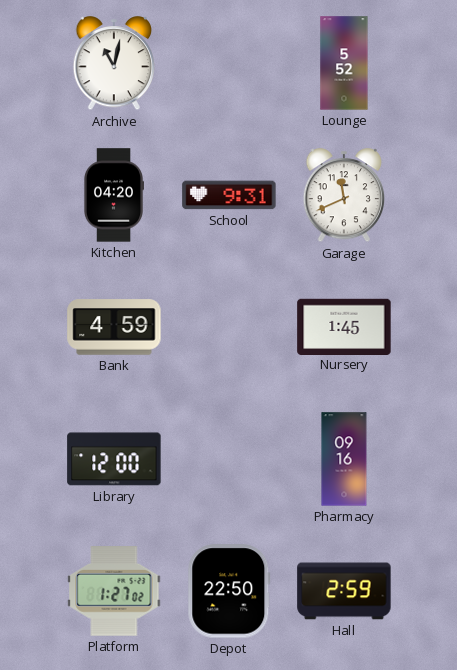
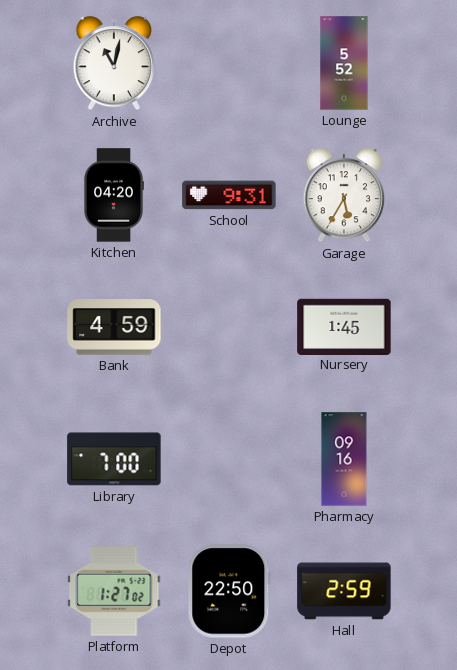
Garage: 11:41 -> 5:35
Library: 12:00 -> 7:00
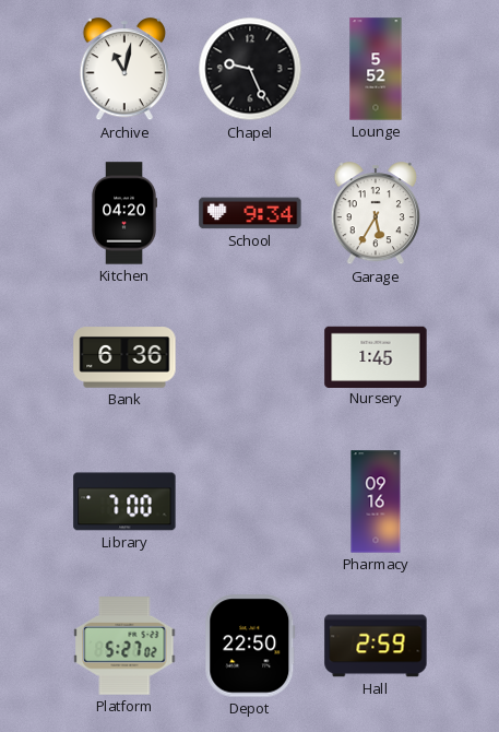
Chapel: none -> 9:26
School: 9:31 -> 9:34
Bank: 4:59 -> 6:36
Platform: 1:27 -> 5:27
